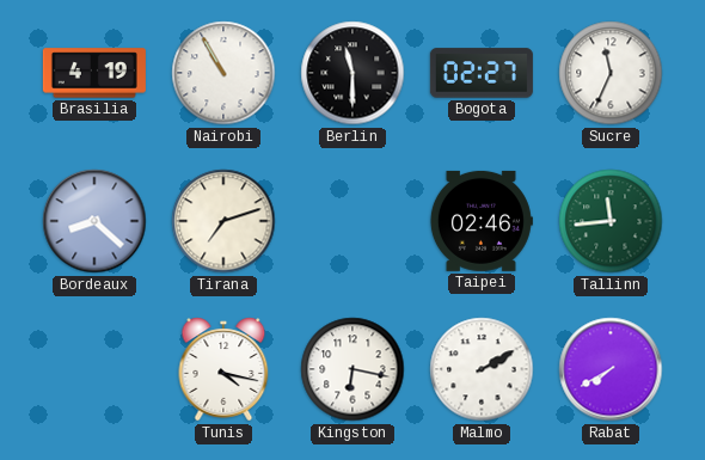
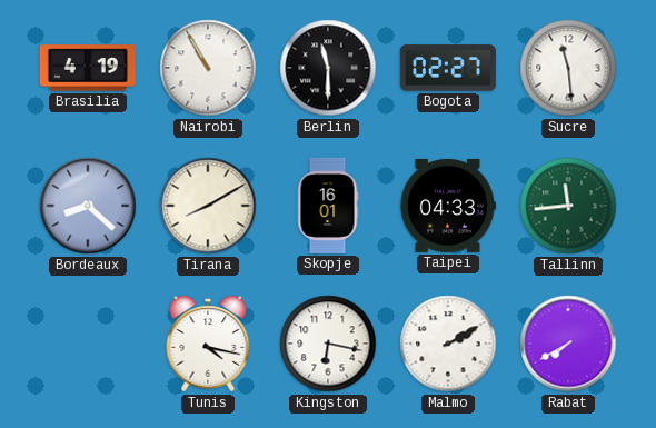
Sucre: 11:34 -> 11:29
Tirana: 7:12 -> 8:10
Skopje: none -> 16:01
Taipei: 02:46 -> 04:33
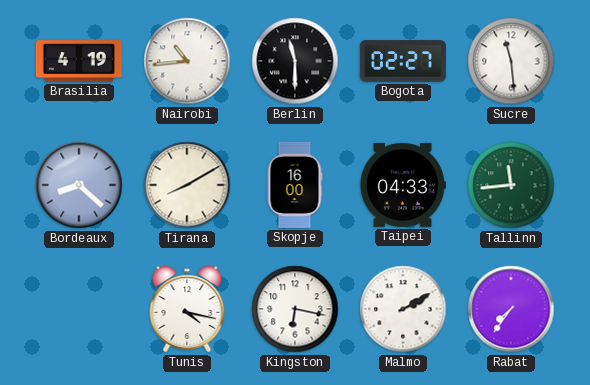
Nairobi: 10:55 -> 10:44
Skopje: 16:01 -> 16:00
Rabat: 7:40 -> 7:36
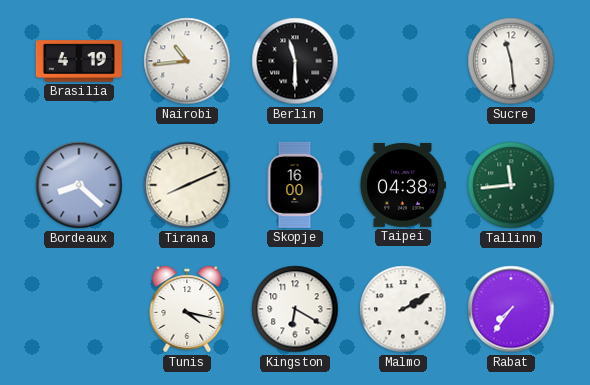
Bogota: 02:27 -> none
Tirana: 8:10 -> 8:11
Taipei: 04:33 -> 04:38
Kingston: 6:17 -> 6:20
